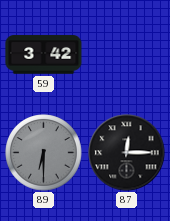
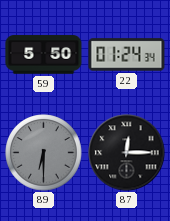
59: 3:42 -> 5:50
22: none -> 01:24
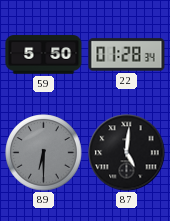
22: 01:24 -> 01:28
87: 12:15 -> 5:01
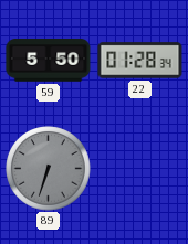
89: 6:30 -> 6:33
87: 5:01 -> none
